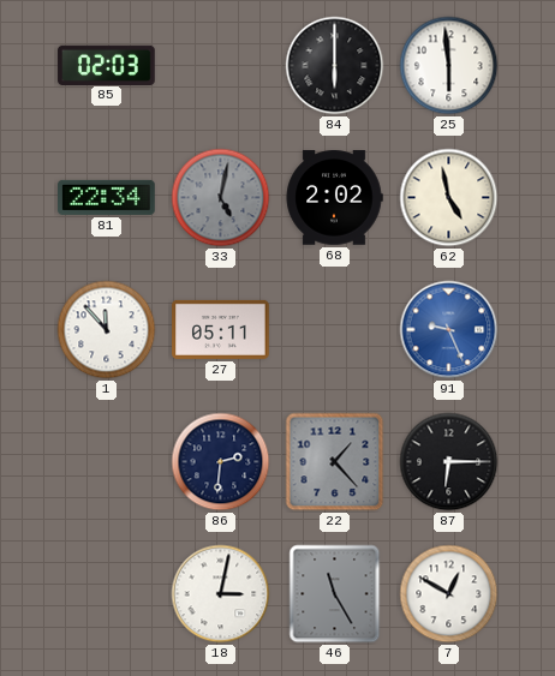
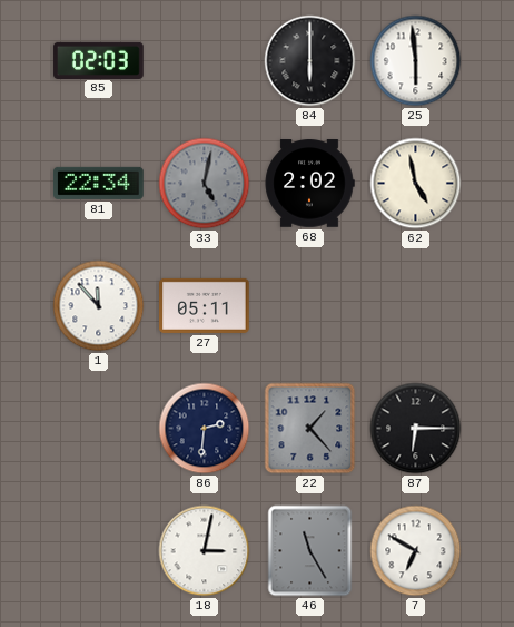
91: 9:26 -> none
7: 12:50 -> 6:50
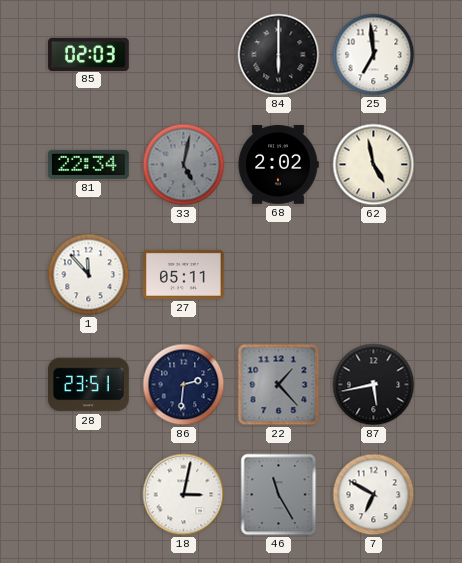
25: 5:59 -> 6:59
28: none -> 23:51
87: 6:15 -> 5:43
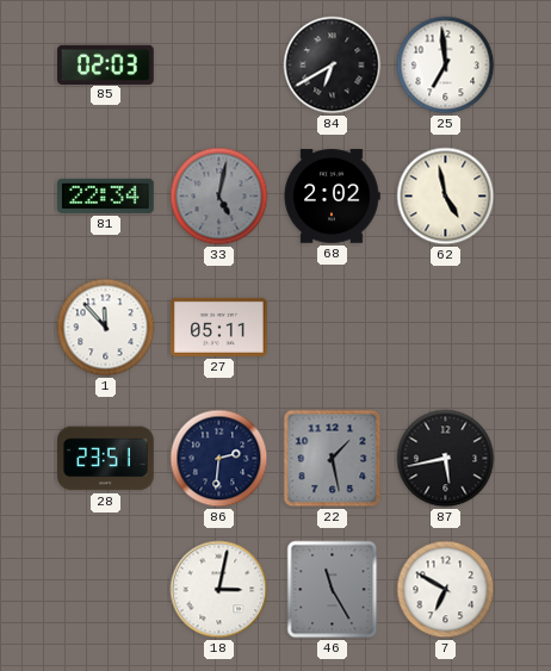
84: 6:00 -> 6:40
22: 1:23 -> 1:28
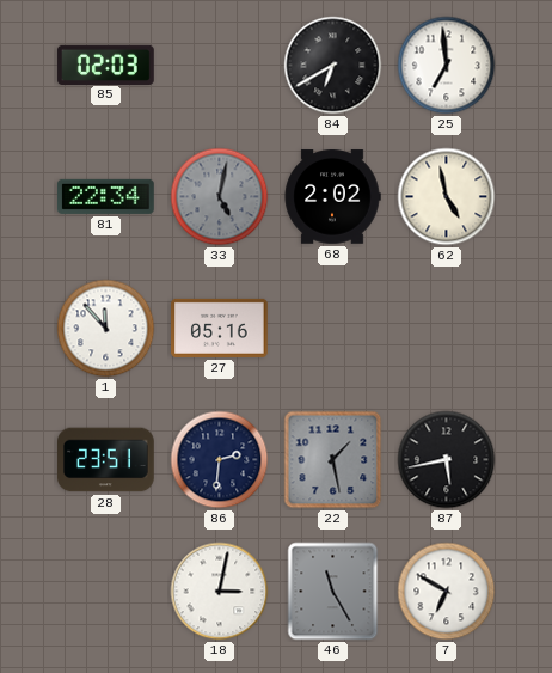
27: 05:11 -> 05:16
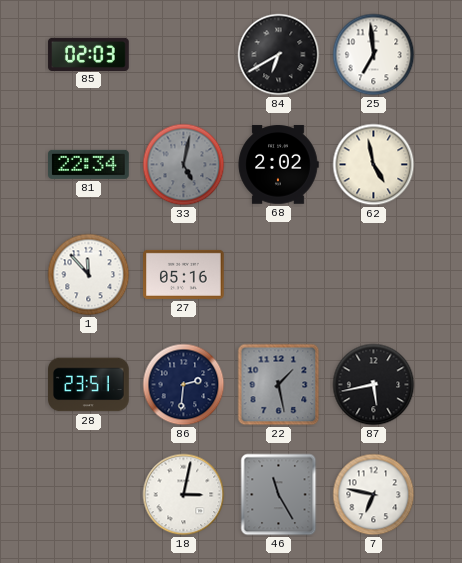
7: 6:50 -> 6:47
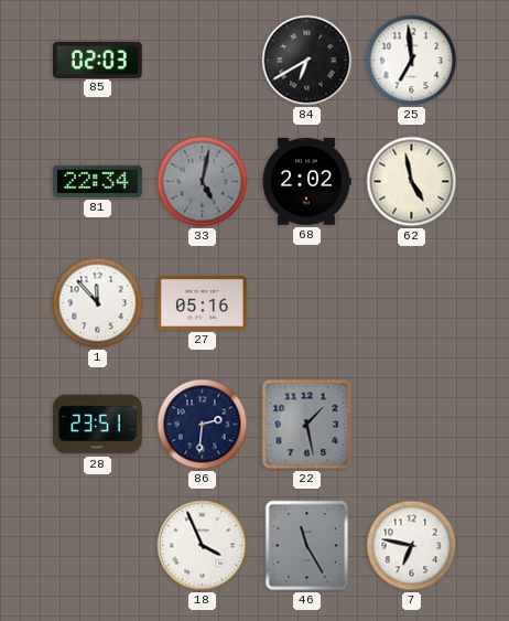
87: 5:43 -> none
18: 3:02 -> 3:56
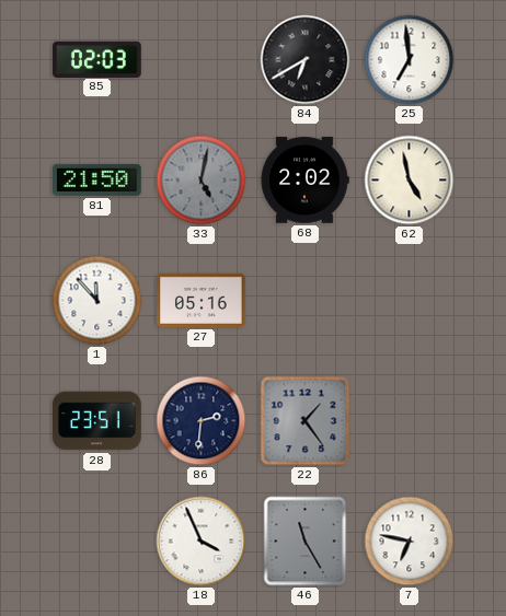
81: 22:34 -> 21:50
22: 1:28 -> 1:24
